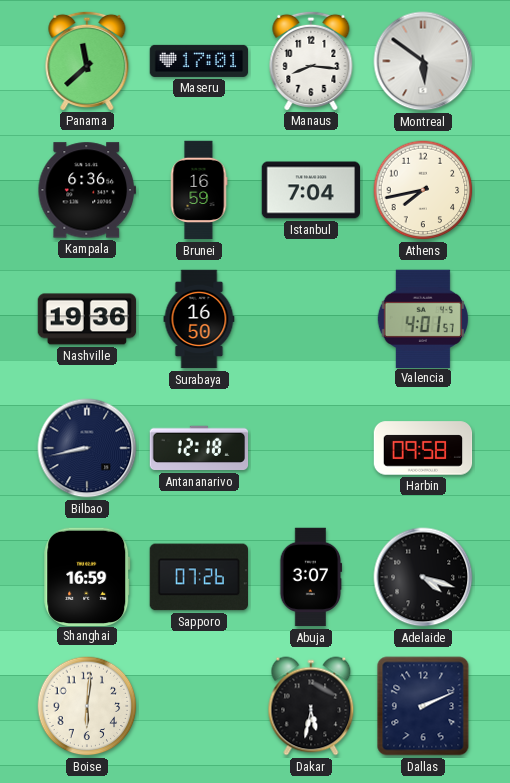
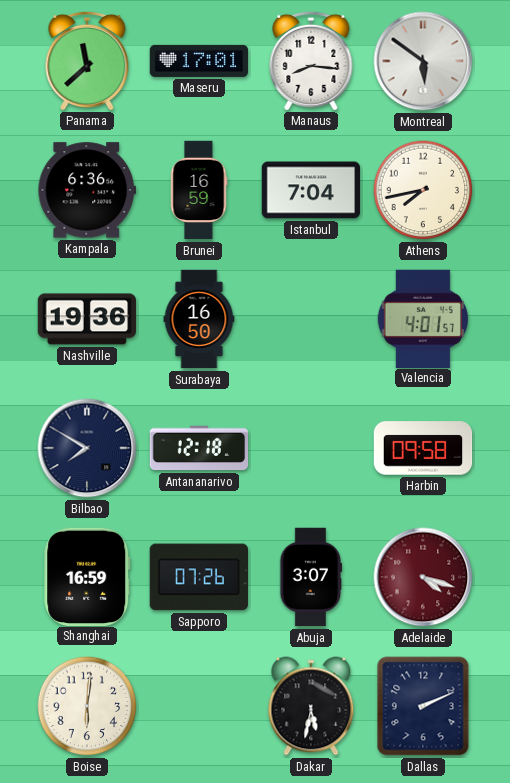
Bilbao: 8:43 -> 7:50
Adelaide dial: black -> burgundy
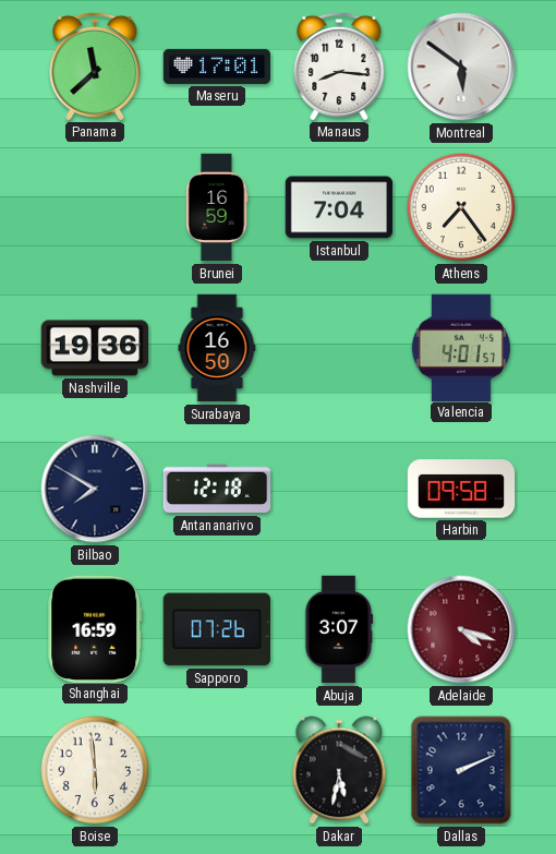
Kampala: 6:36 -> none
Athens: 7:43 -> 7:24
Boise: 6:01 -> 5:59
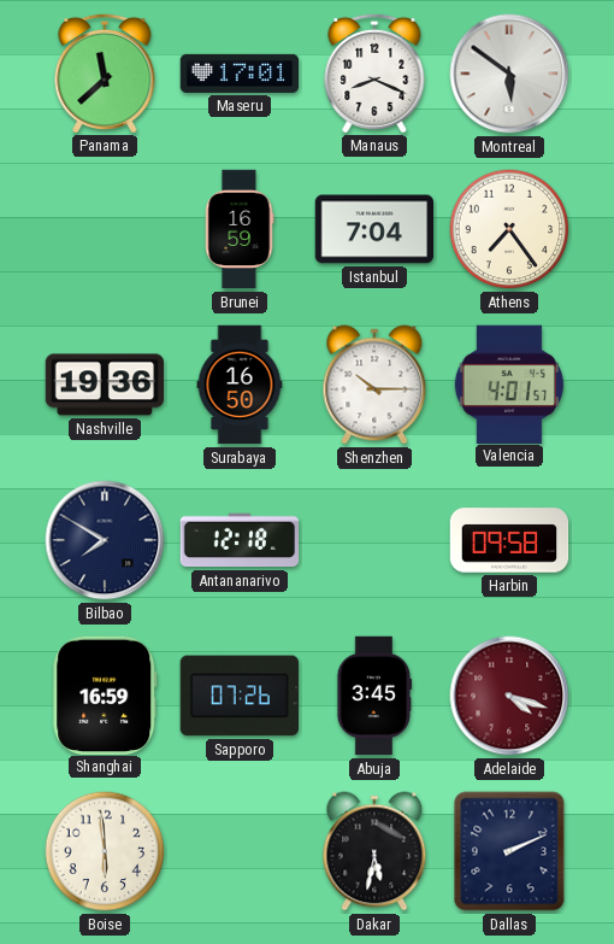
Manaus: 8:16 -> 8:19
Shenzhen: none -> 10:15
Abuja: 3:07 -> 3:45
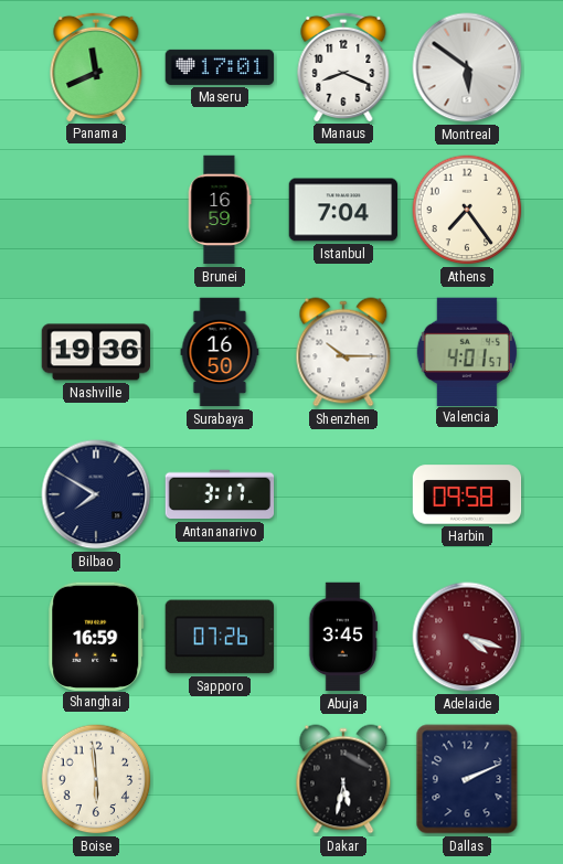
Panama: 11:38 -> 11:41
Antananarivo: 12:18 -> 3:17
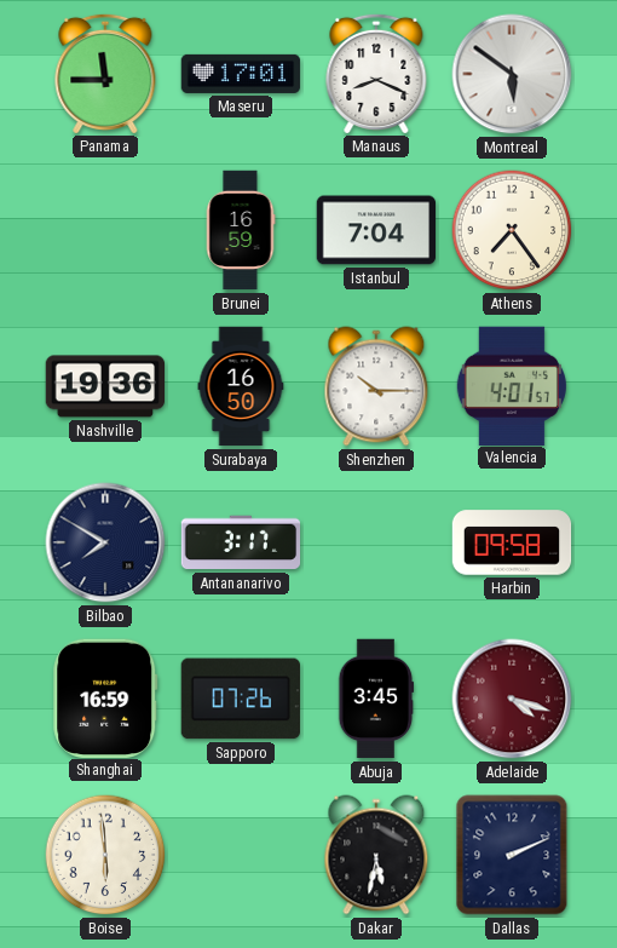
Panama: 11:41 -> 11:45
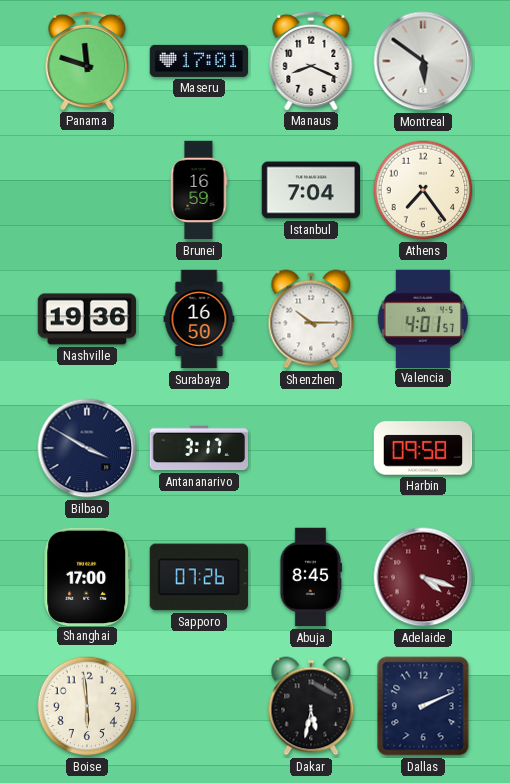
Panama: 11:45 -> 11:48
Bilbao: 7:50 -> 3:50
Shanghai: 16:59 -> 17:00
Abuja: 3:45 -> 8:45
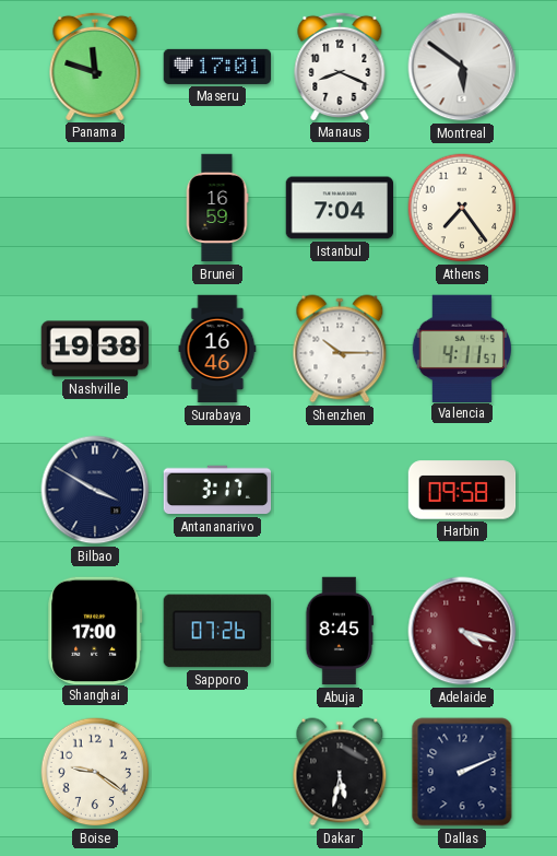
Nashville: 19:36 -> 19:38
Surabaya: 16:50 -> 16:46
Valencia: 4:01 -> 4:11
Boise: 5:59 -> 9:21
